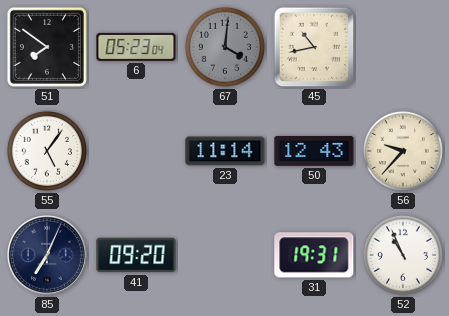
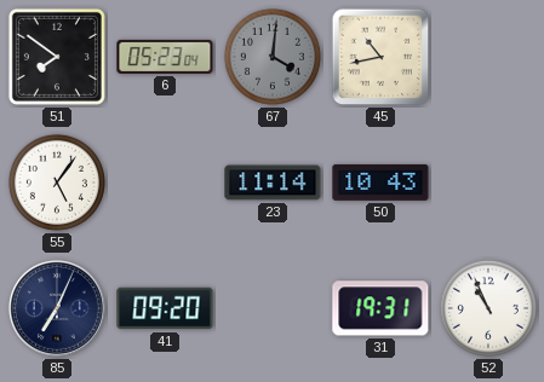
50: 12:43 -> 10:43
56: 9:37 -> none
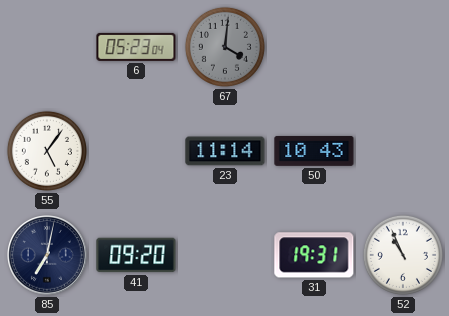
51: 7:51 -> none
45: 10:43 -> none
85: 7:04 -> 7:02
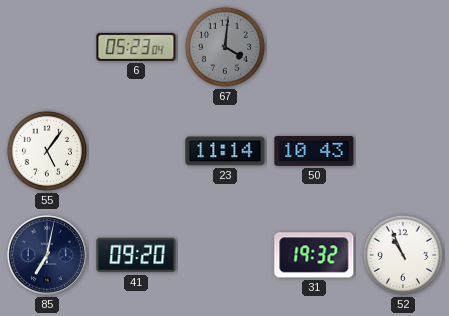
31: 19:31 -> 19:32
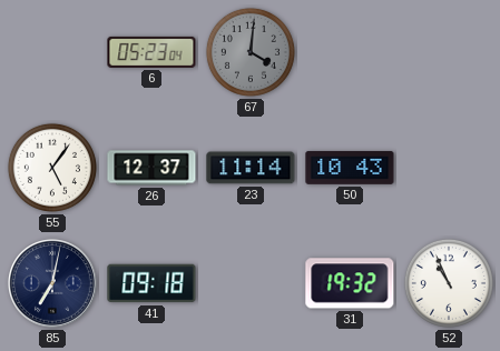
26: none -> 12:37
41: 09:20 -> 09:18
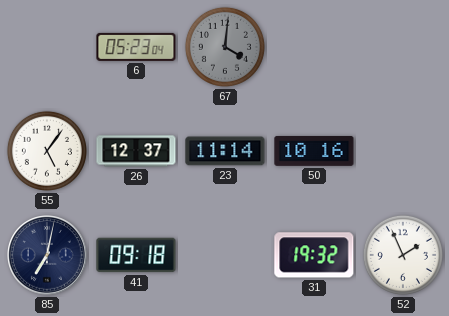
50: 10:43 -> 10:16
52: 10:56 -> 1:56
